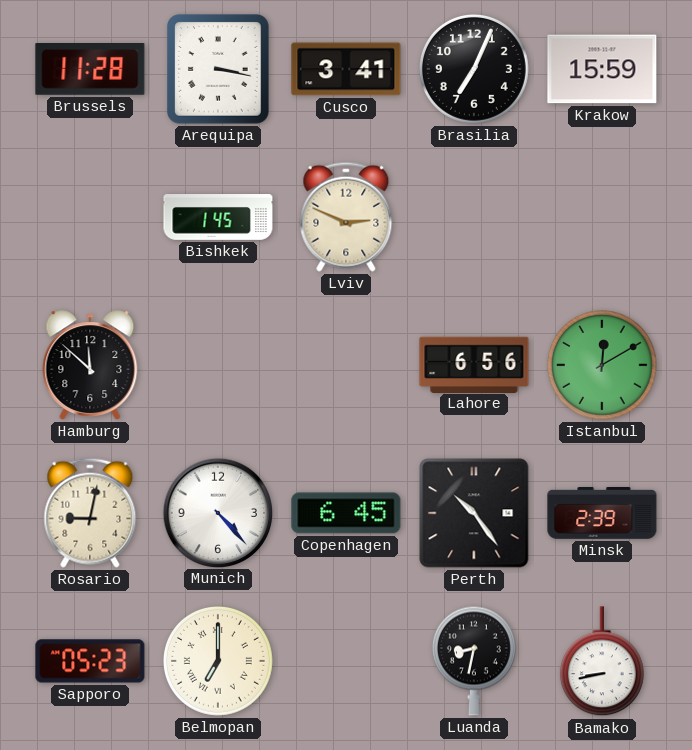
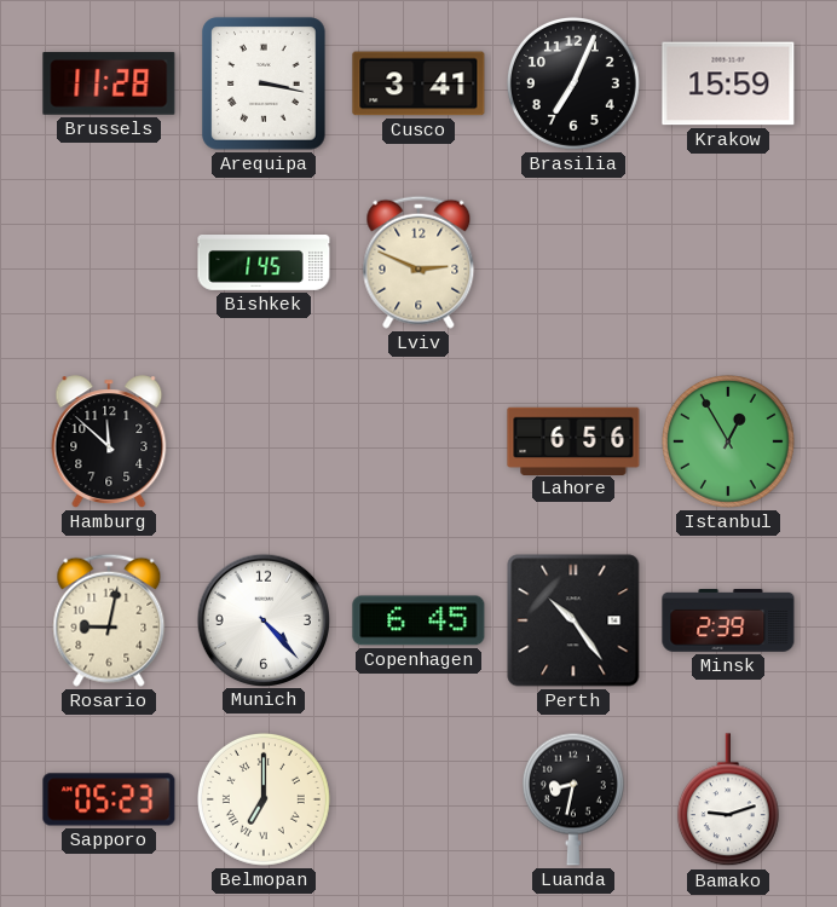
Istanbul: 12:10 -> 12:55
Bamako: 8:43 -> 9:12
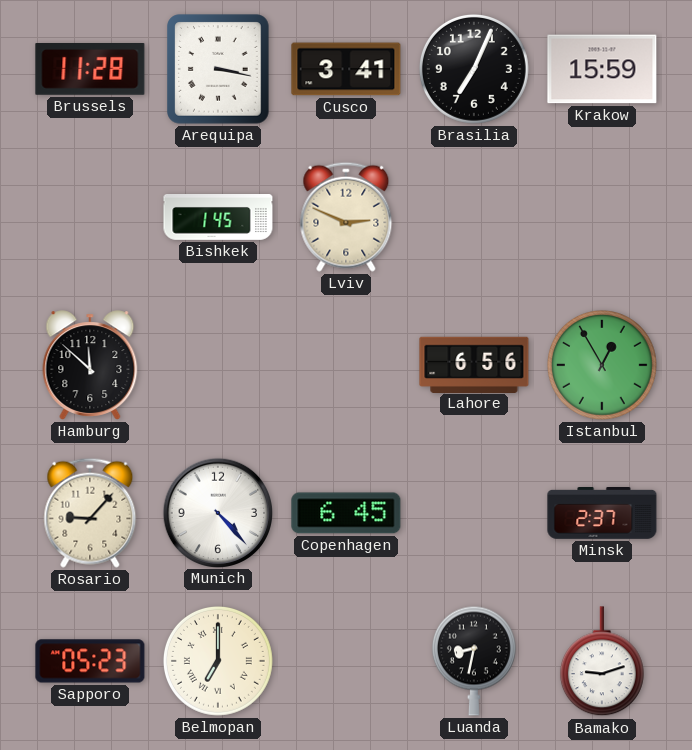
Rosario: 9:02 -> 9:07
Perth: 10:24 -> none
Minsk: 2:39 -> 2:37
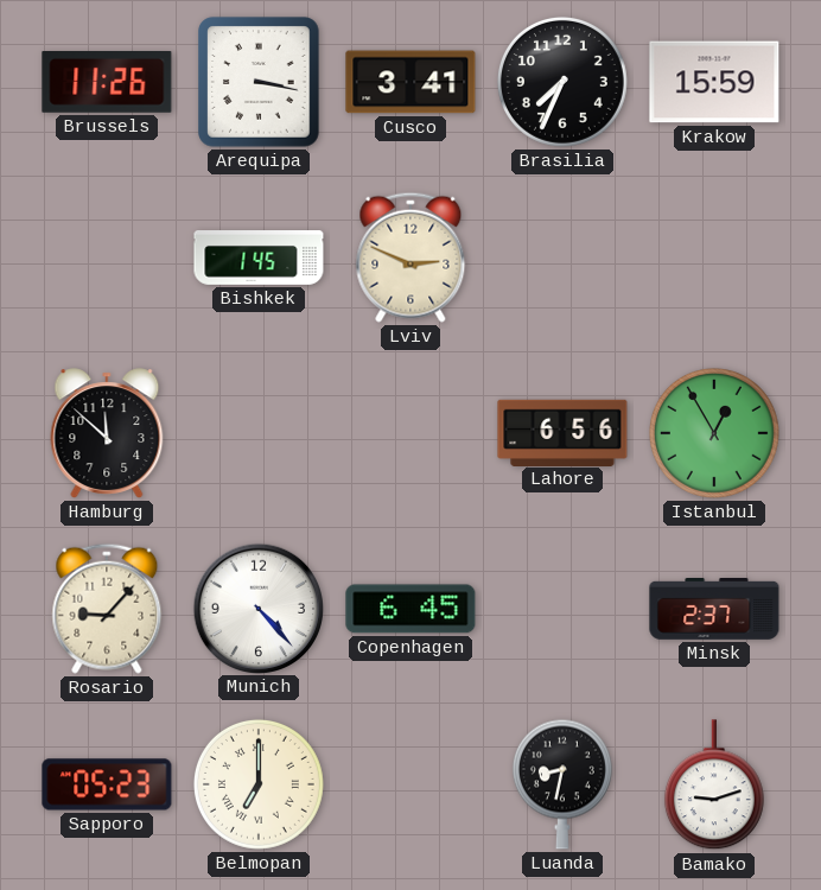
Brussels: 11:28 -> 11:26
Brasilia: 7:04 -> 7:34
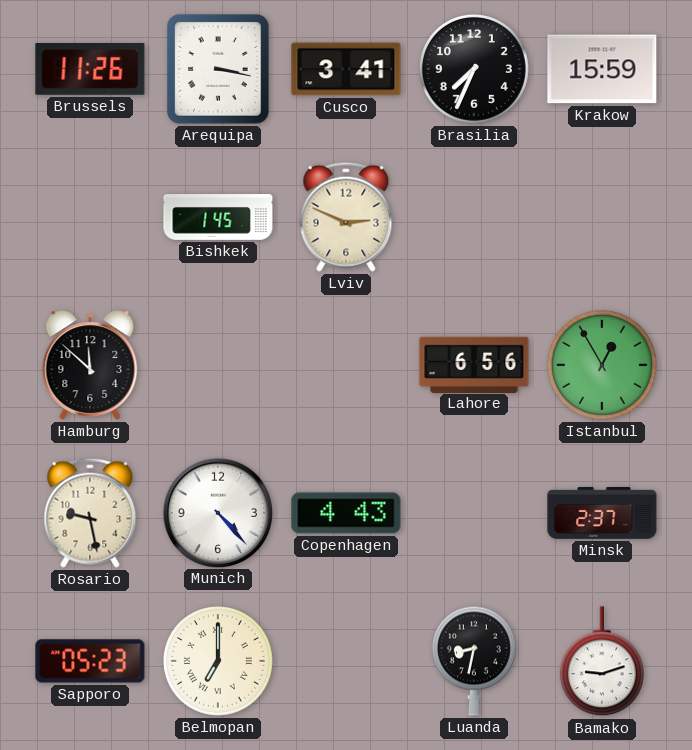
Rosario: 9:07 -> 9:28
Copenhagen: 6:45 -> 4:43
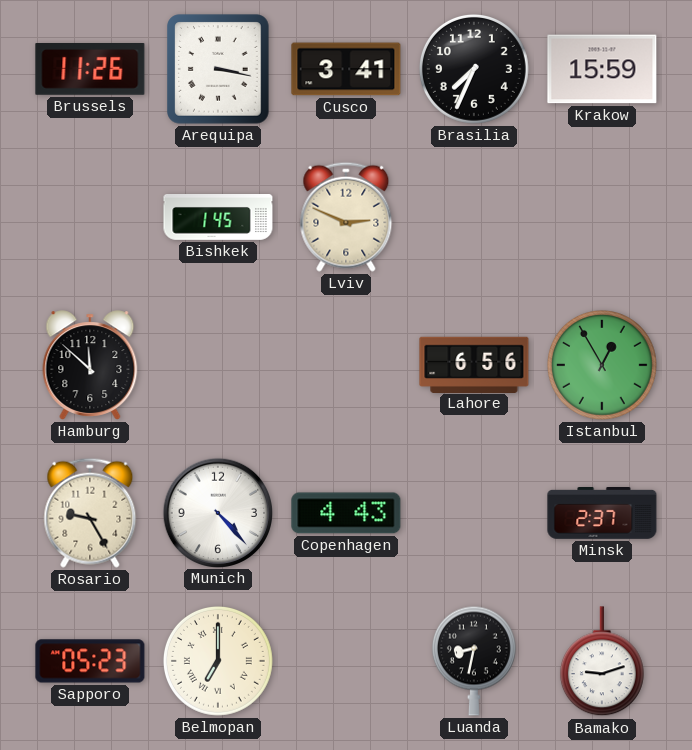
Rosario: 9:28 -> 9:25
